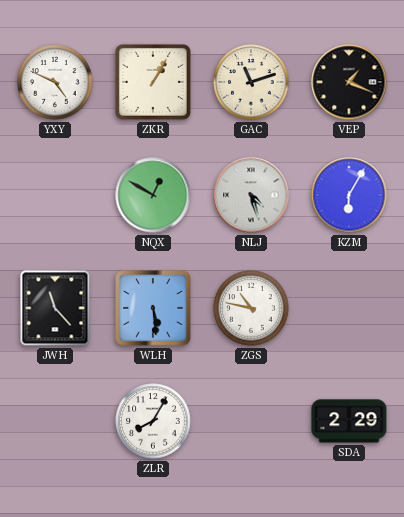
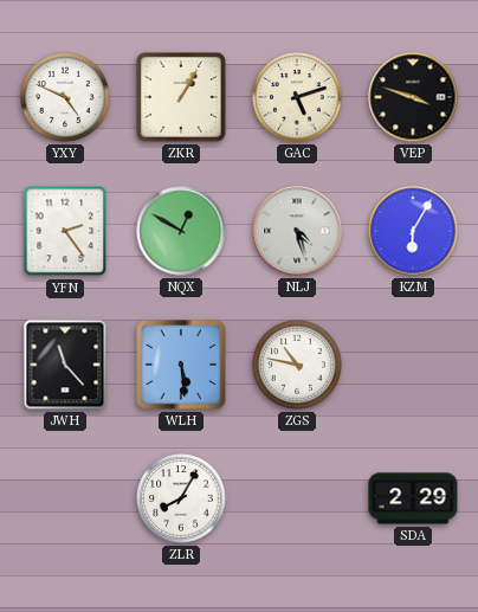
GAC: 11:12 -> 5:12
VEP: 1:19 -> 3:48
YFN: none -> 2:24
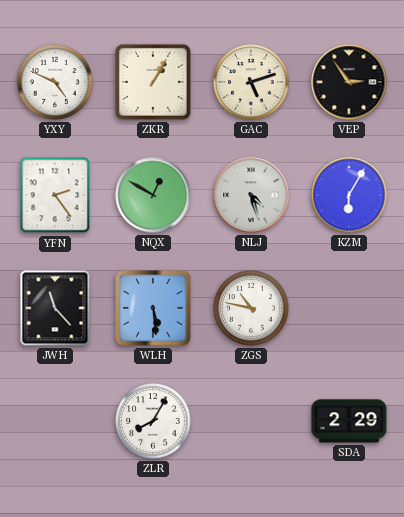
VEP: 3:48 -> 2:54
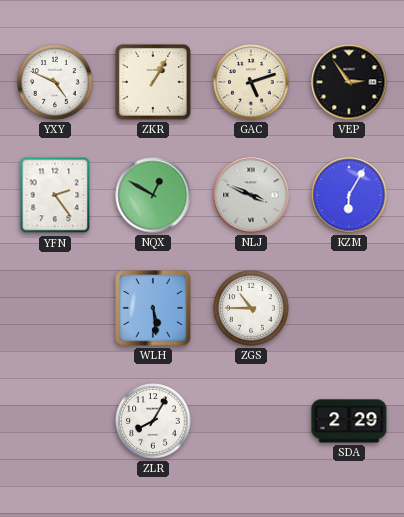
NLJ: 4:27 -> 3:49
JWH: 11:23 -> none
ZGS: 10:47 -> 10:45
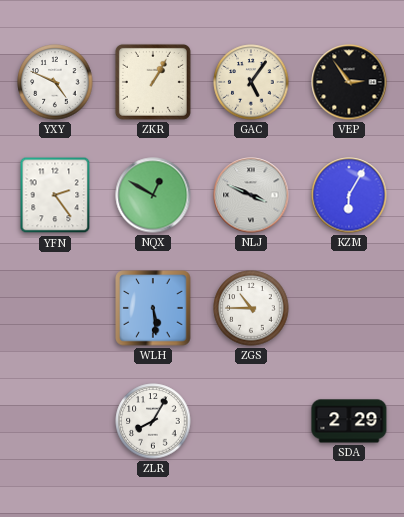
GAC: 5:12 -> 5:06
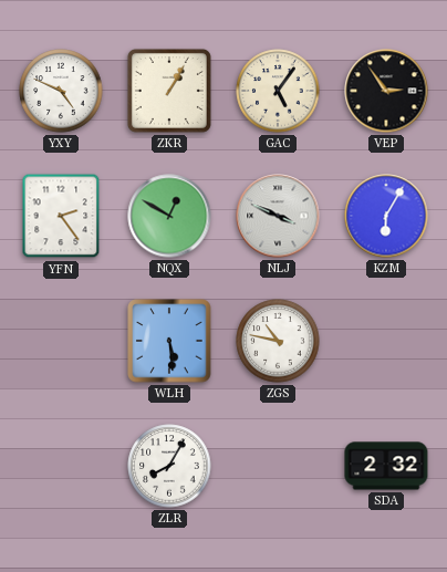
ZGS: 10:45 -> 10:47
SDA: 2:29 -> 2:32
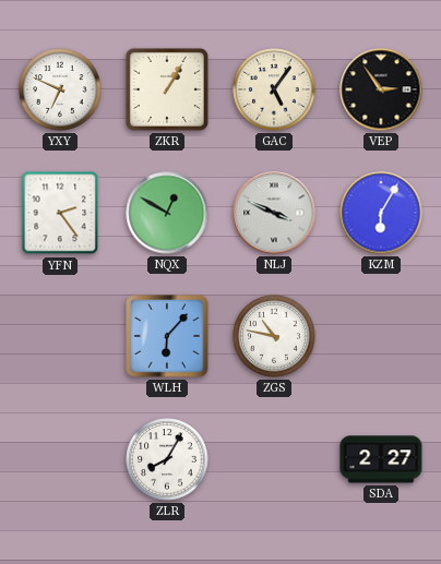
YXY: 4:49 -> 6:49
WLH: 5:29 -> 6:07
SDA: 2:32 -> 2:27
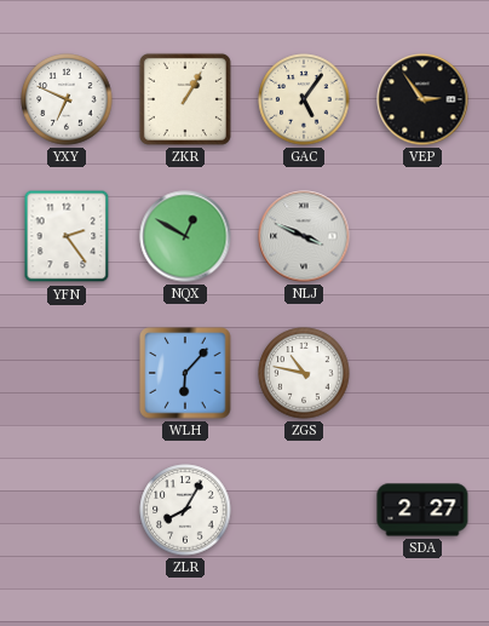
KZM: 6:05 -> none
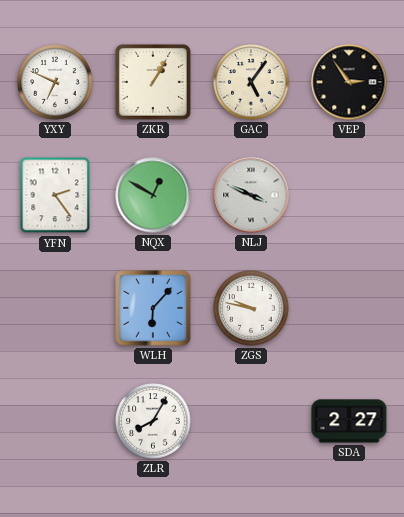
ZGS: 10:47 -> 9:47
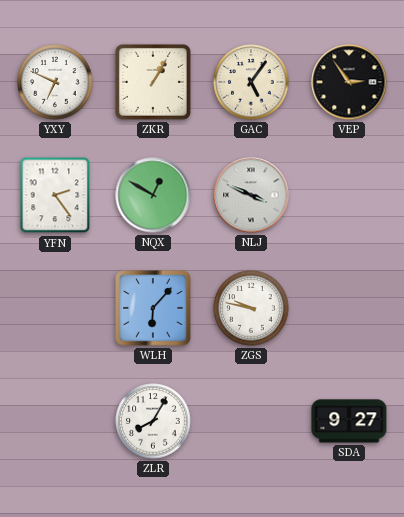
SDA: 2:27 -> 9:27
